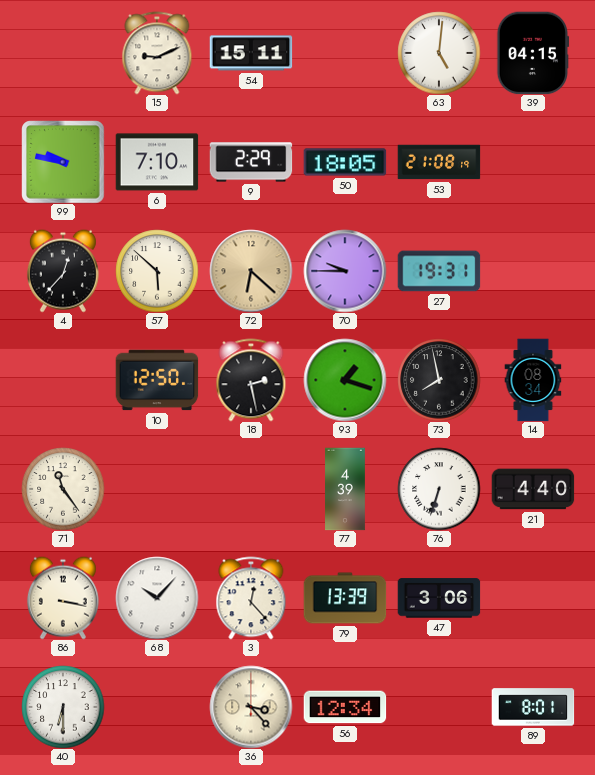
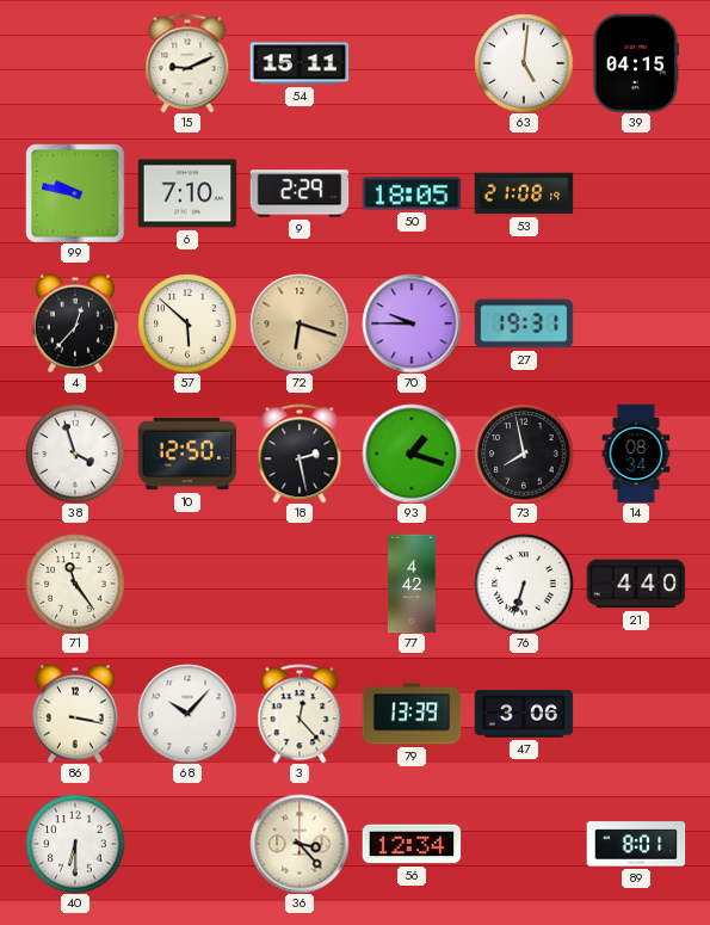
72: 6:22 -> 6:18
38: none -> 3:57
77: 4:39 -> 4:42
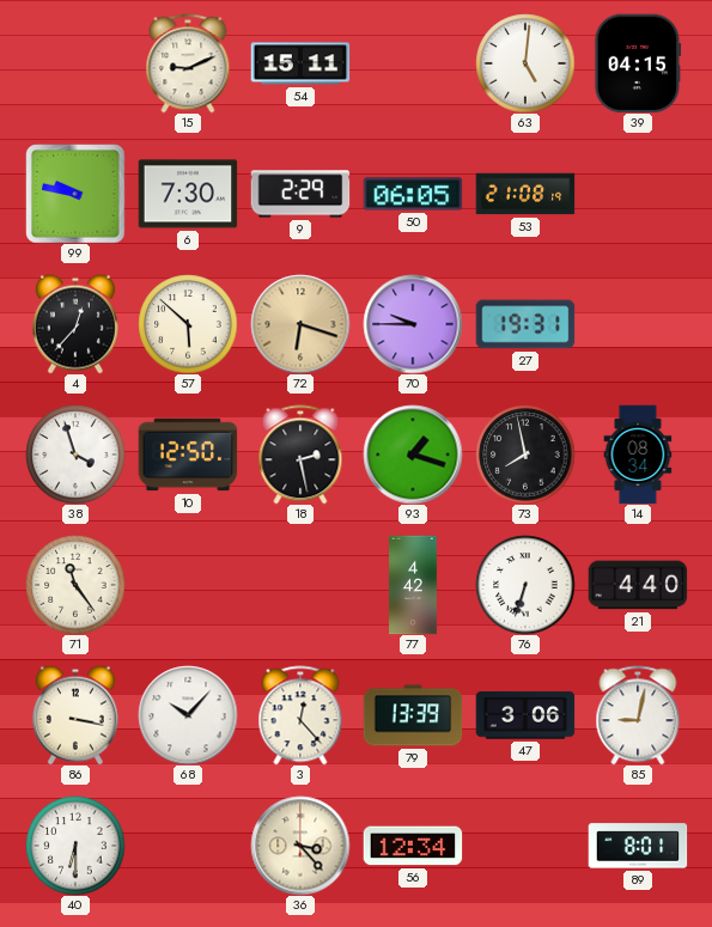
6: 7:10 -> 7:30
50: 18:05 -> 06:05
85: none -> 9:02
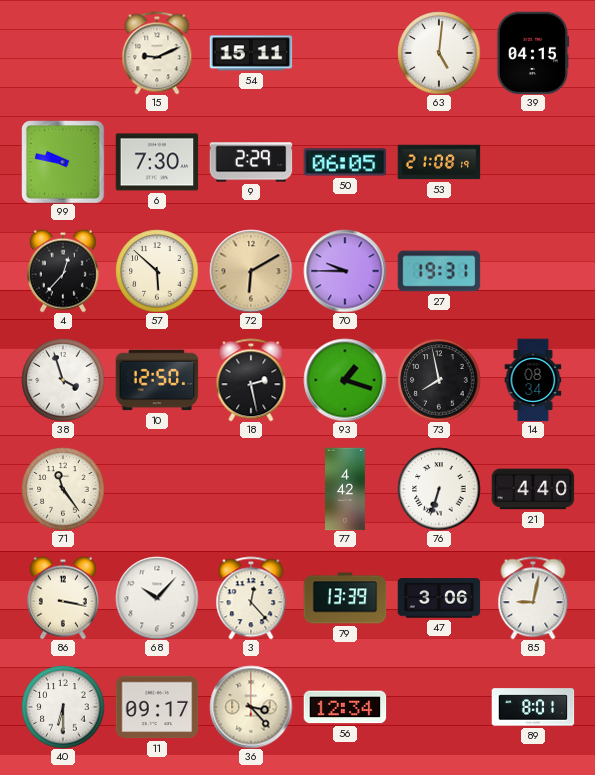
72: 6:18 -> 6:10
11: none -> 09:17
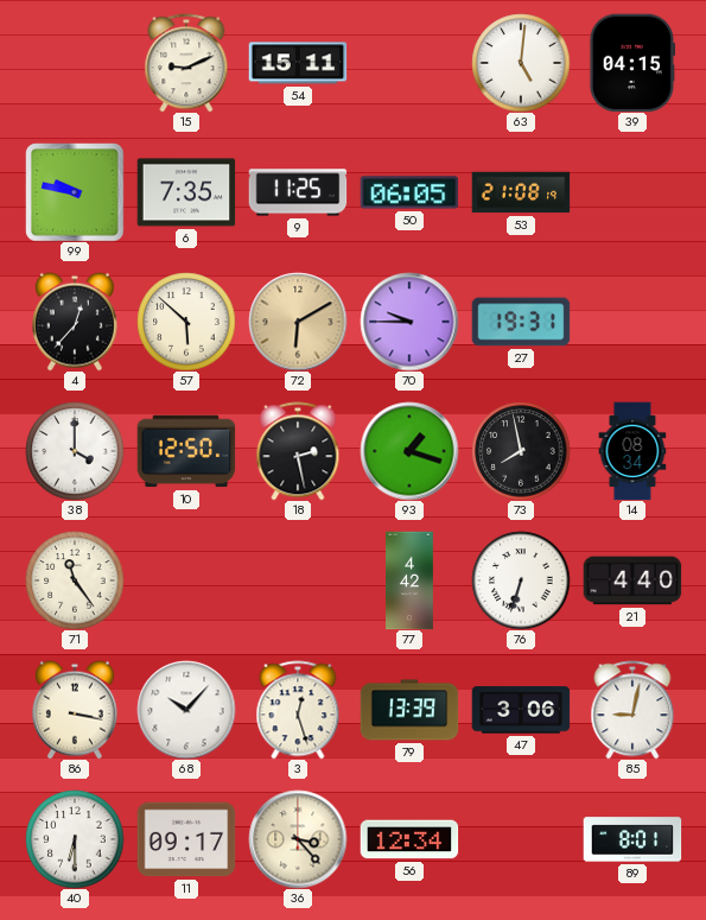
6: 7:30 -> 7:35
9: 2:29 -> 11:25
38: 3:57 -> 4:00
3: 12:23 -> 12:27
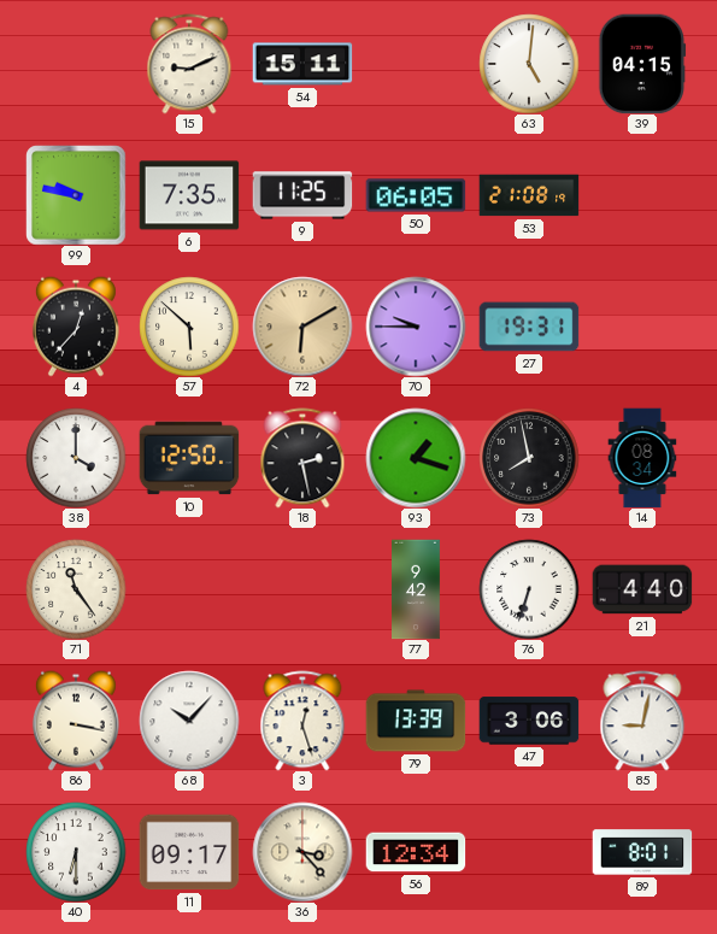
77: 4:42 -> 9:42
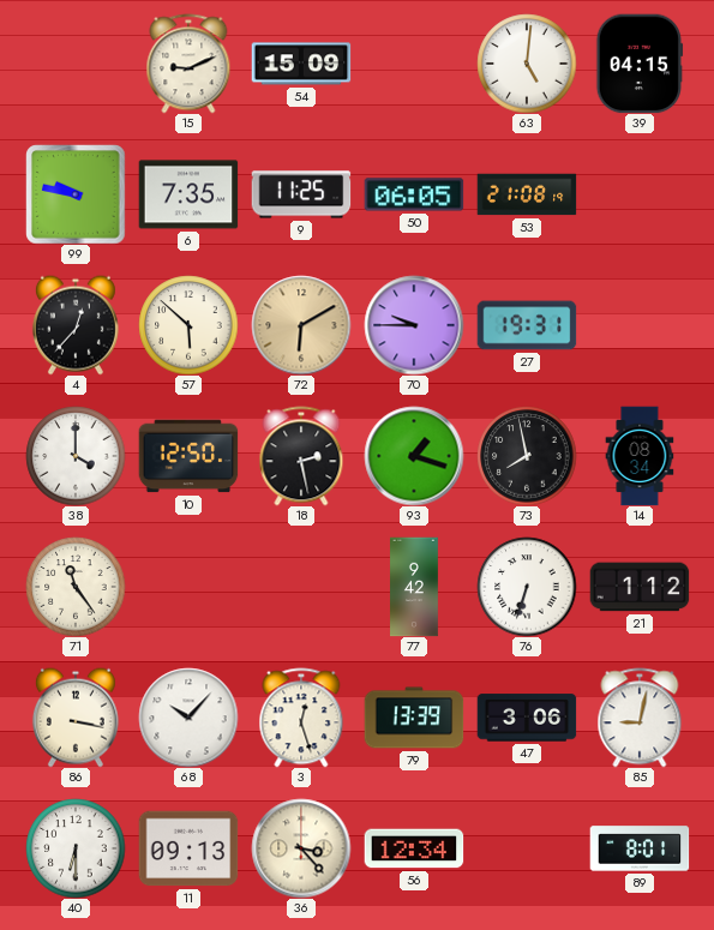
54: 15:11 -> 15:09
21: 4:40 -> 1:12
11: 09:17 -> 09:13
